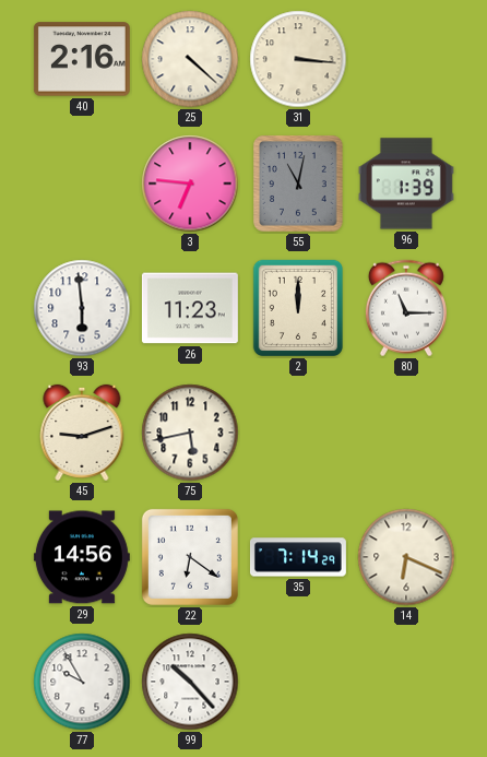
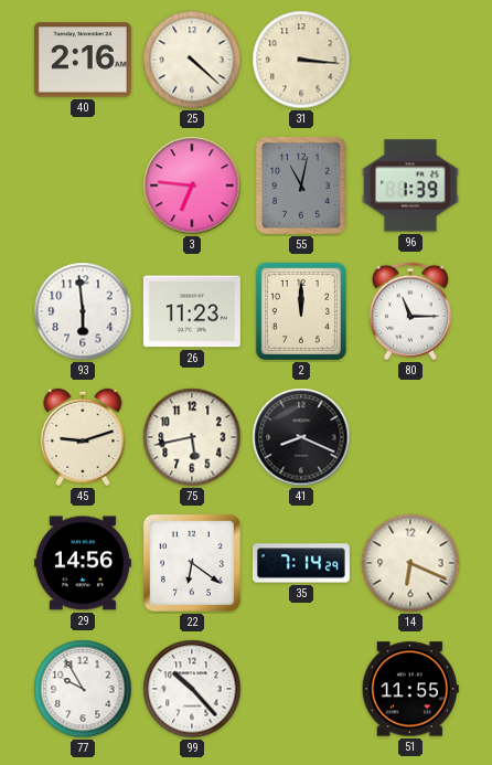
41: none -> 8:19
51: none -> 11:55
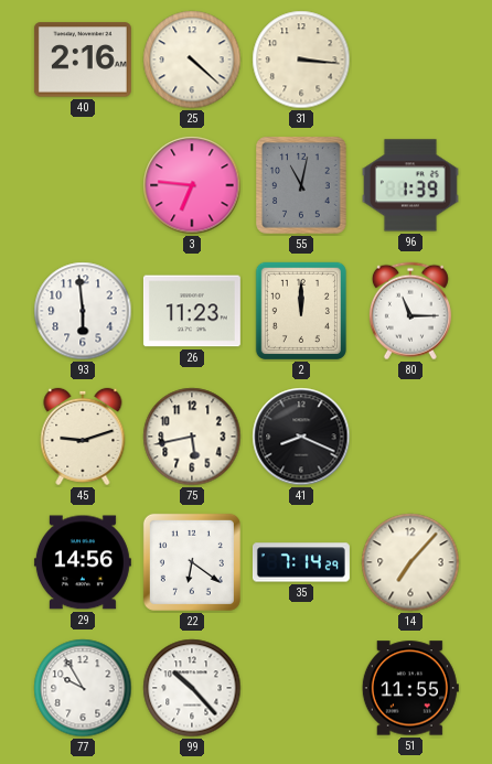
14: 6:19 -> 7:07
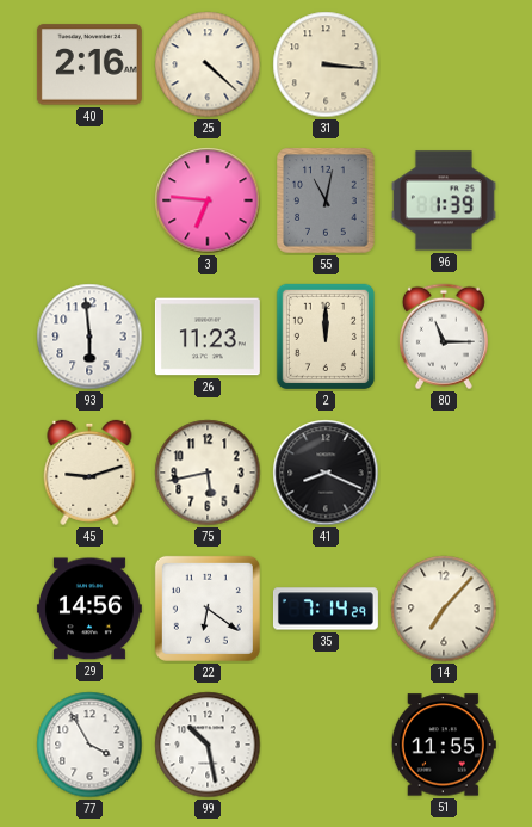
77: 9:55 -> 3:55
99: 10:23 -> 10:28
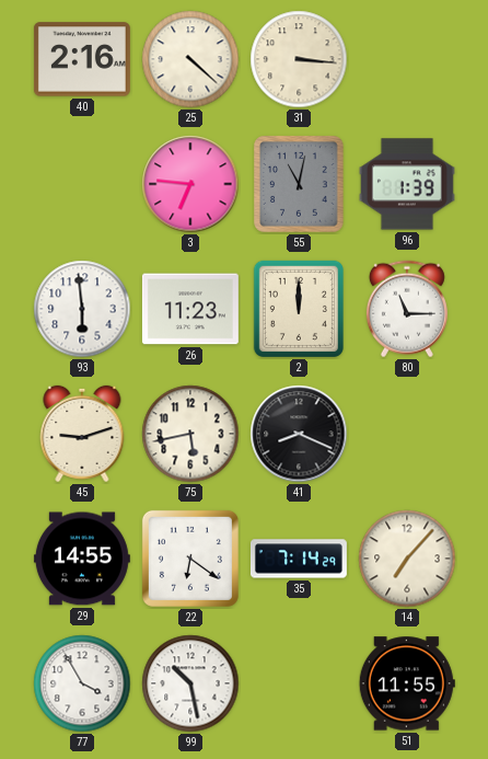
29: 14:56 -> 14:55
